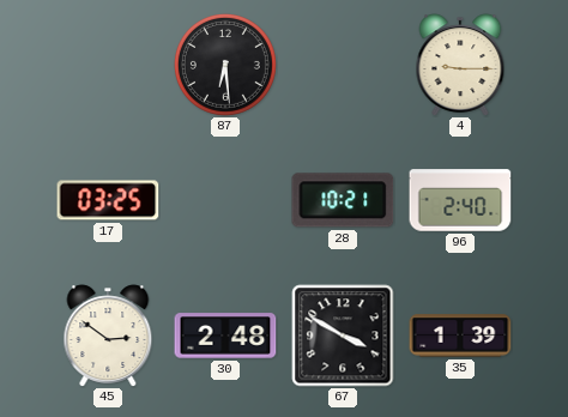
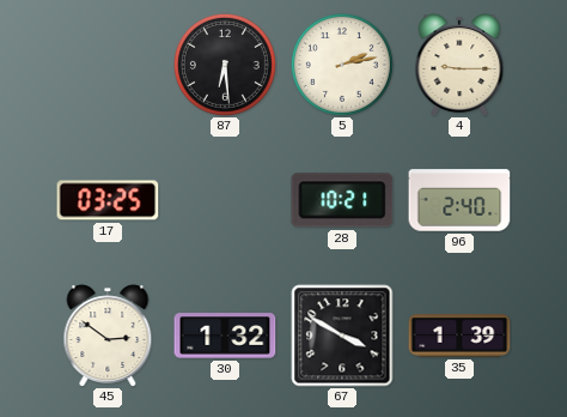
5: none -> 2:13
30: 2:48 -> 1:32
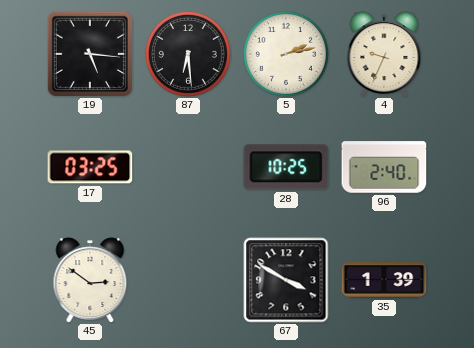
19: none -> 5:16
4: 9:15 -> 9:34
28: 10:21 -> 10:25
30: 1:32 -> none
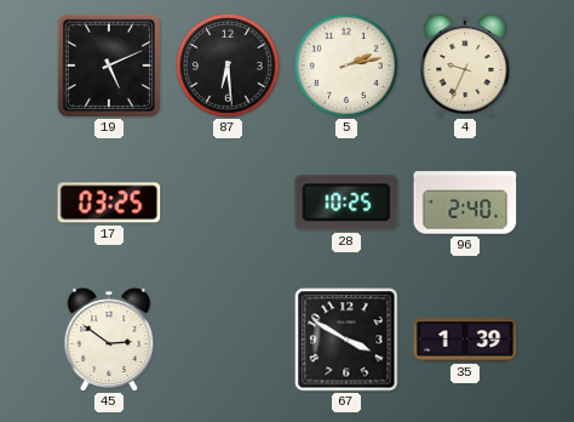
19: 5:16 -> 5:11
